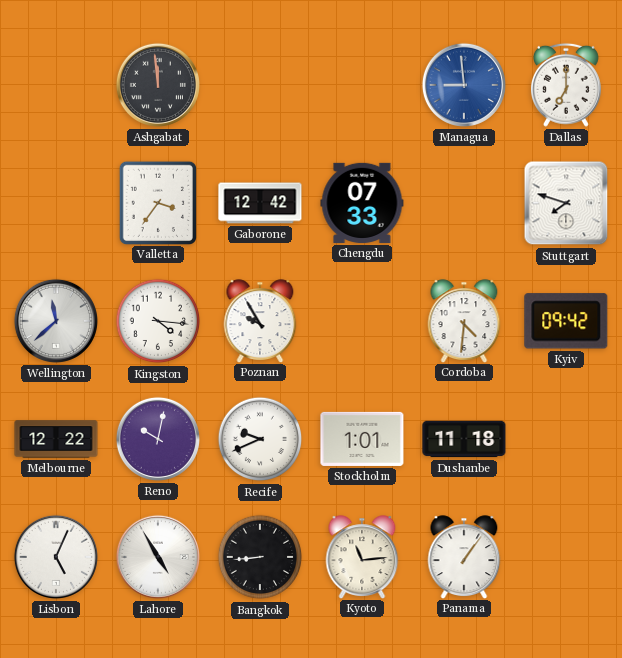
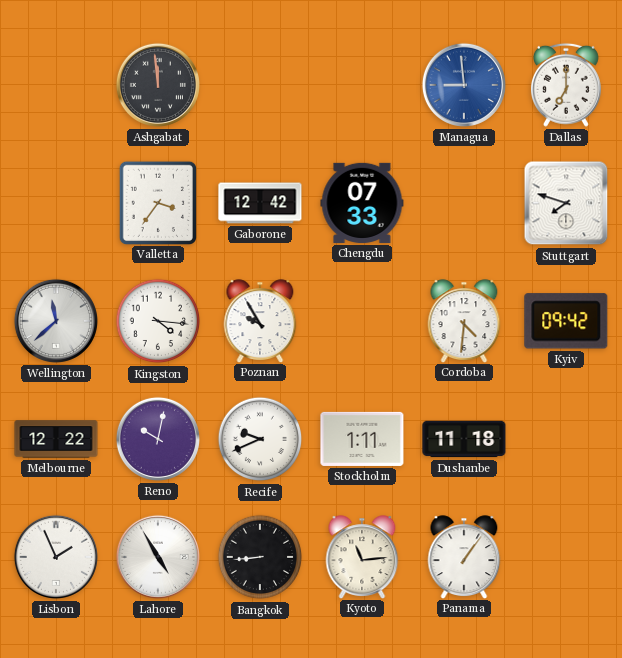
Stockholm: 1:01 -> 1:11
Lisbon: 5:04 -> 1:56
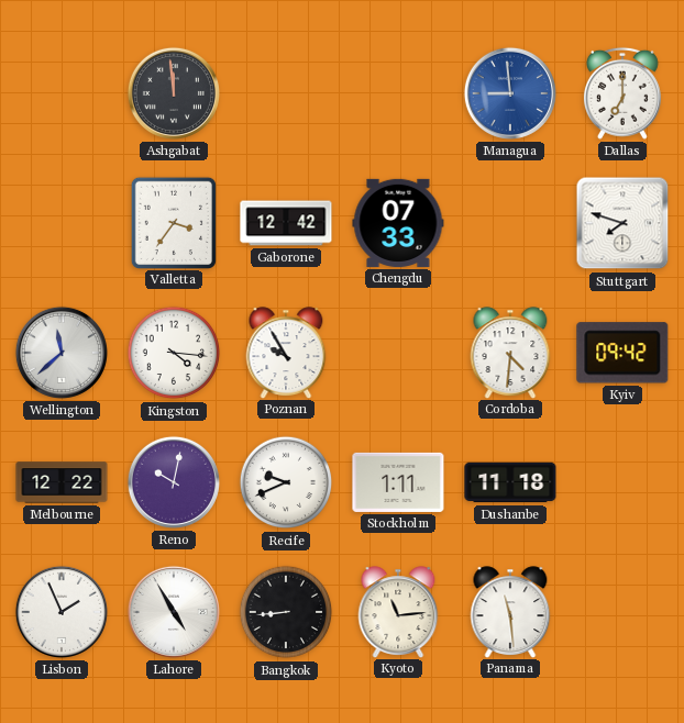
Panama: 1:06 -> 11:29
